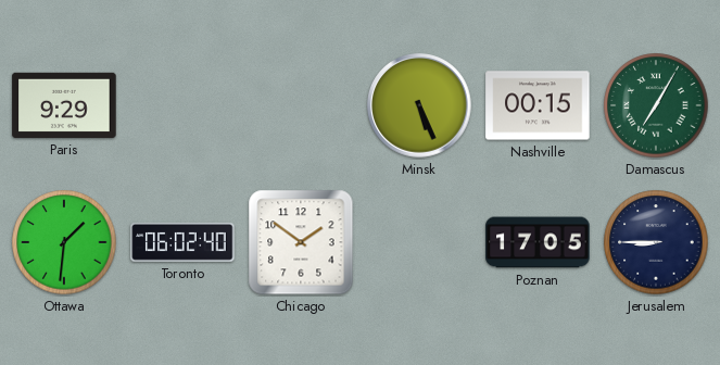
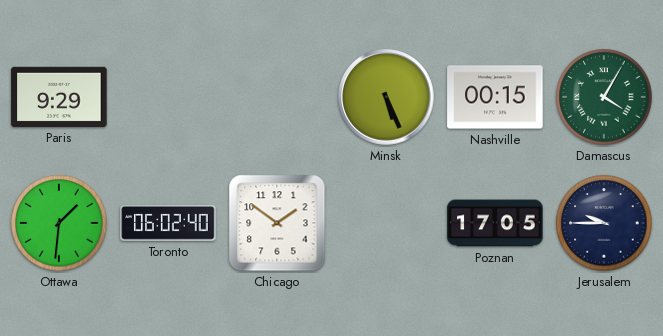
Damascus: 7:05 -> 4:05
Jerusalem: 8:45 -> 9:45
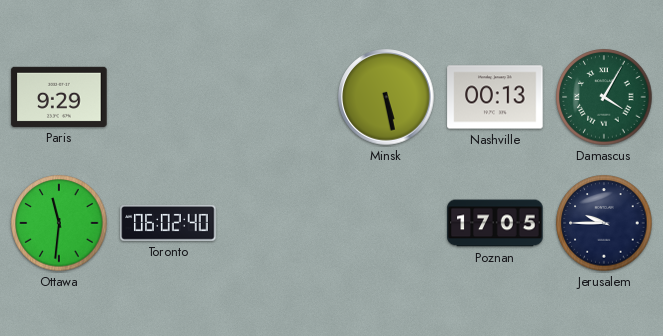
Minsk: 5:26 -> 5:28
Nashville: 00:15 -> 00:13
Ottawa: 1:31 -> 11:31
Chicago: 1:51 -> none
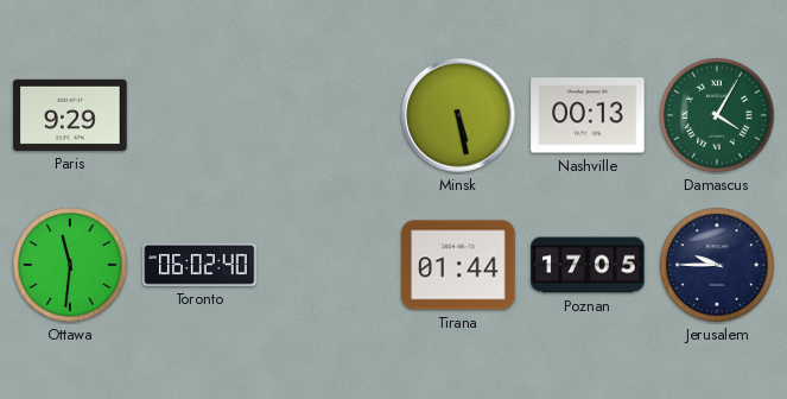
Tirana: none -> 01:44
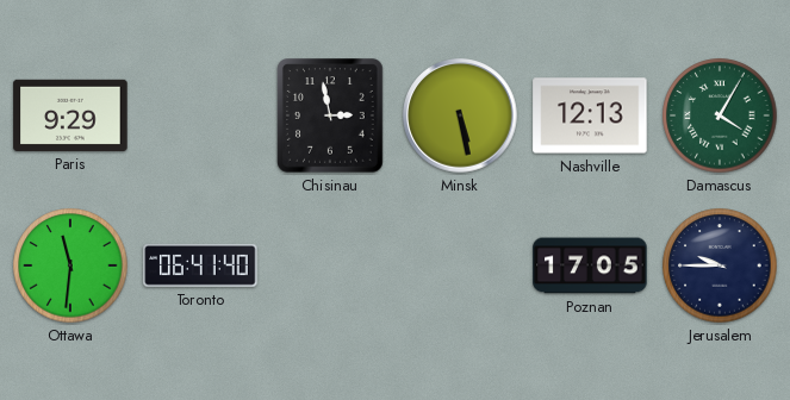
Chisinau: none -> 2:58
Nashville: 00:13 -> 12:13
Toronto: 06:02 -> 06:41
Tirana: 01:44 -> none
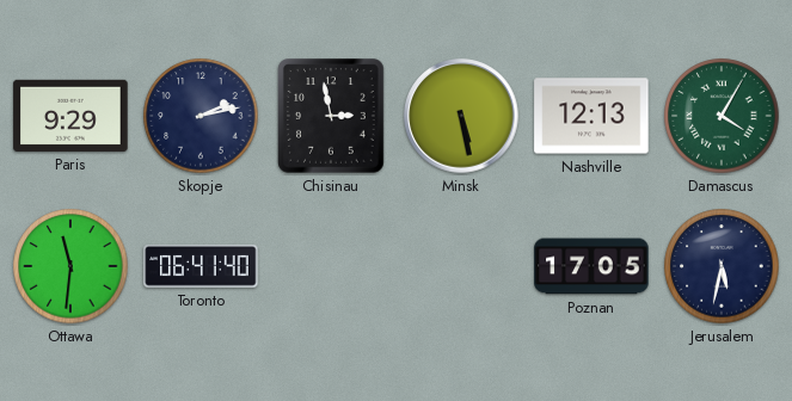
Skopje: none -> 2:13
Jerusalem: 9:45 -> 5:32
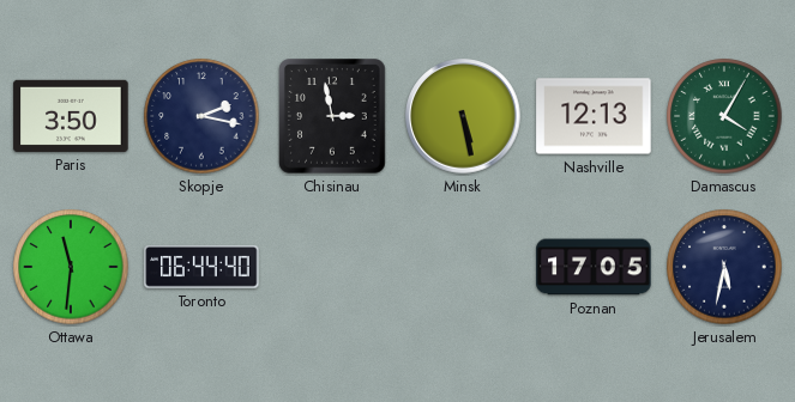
Paris: 9:29 -> 3:50
Skopje: 2:13 -> 2:17
Toronto: 06:41 -> 06:44
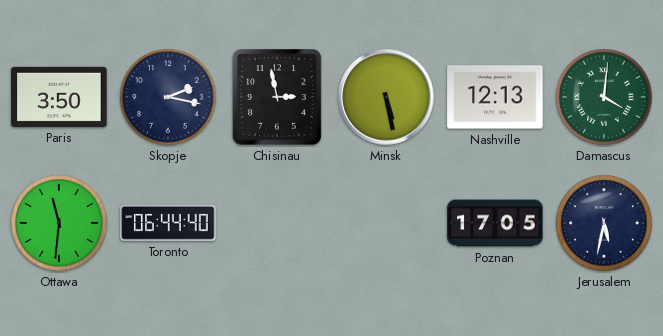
Damascus: 4:05 -> 4:01
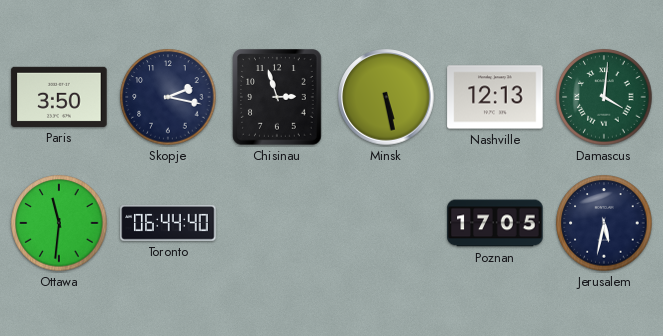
Chisinau: 2:58 -> 2:57
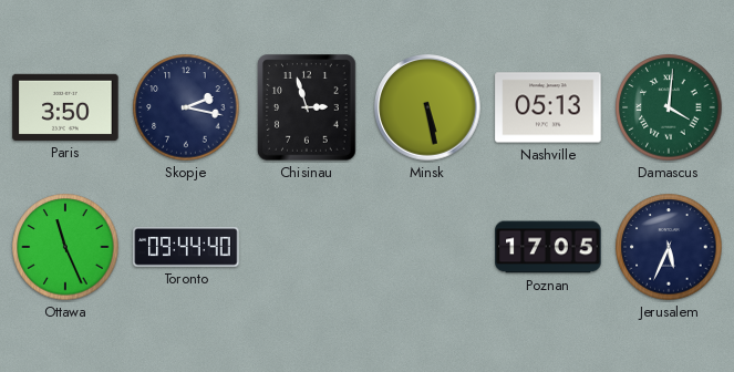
Nashville: 12:13 -> 05:13
Ottawa: 11:31 -> 11:26
Toronto: 06:44 -> 09:44
Jerusalem: 5:32 -> 5:34
